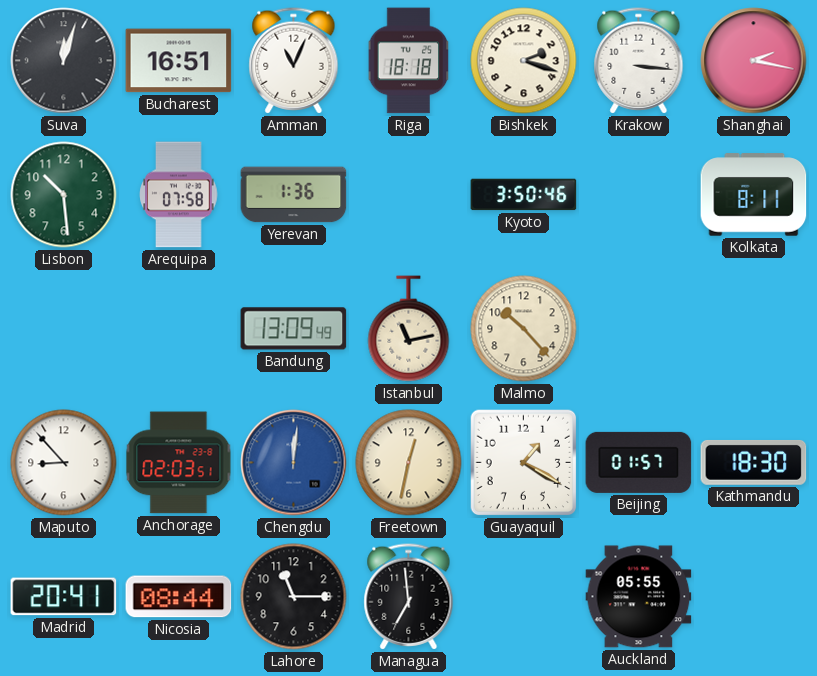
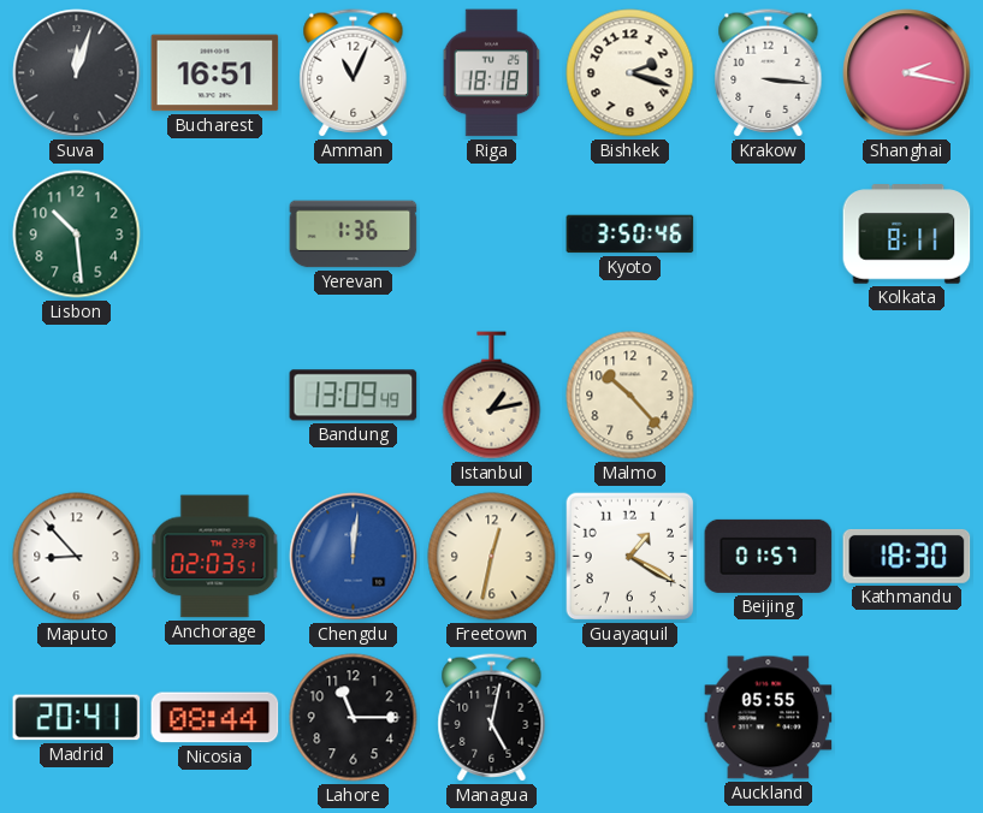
Arequipa: 07:58 -> none
Istanbul: 11:13 -> 1:13
Managua: 6:59 -> 5:02
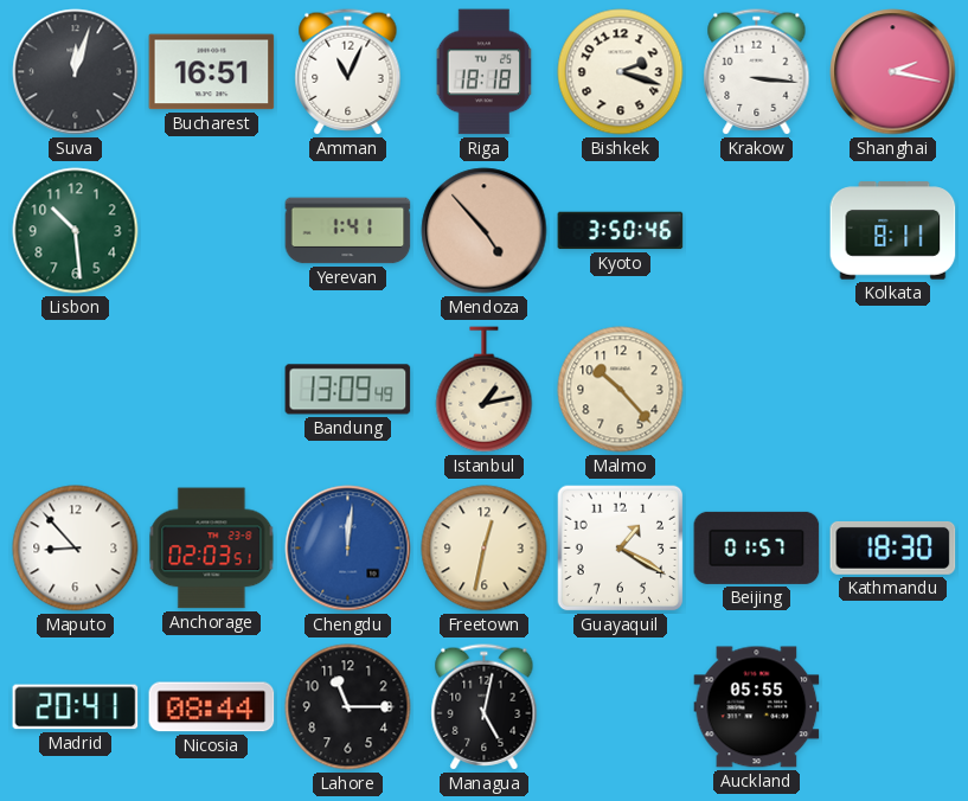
Yerevan: 1:36 -> 1:41
Mendoza: none -> 4:53
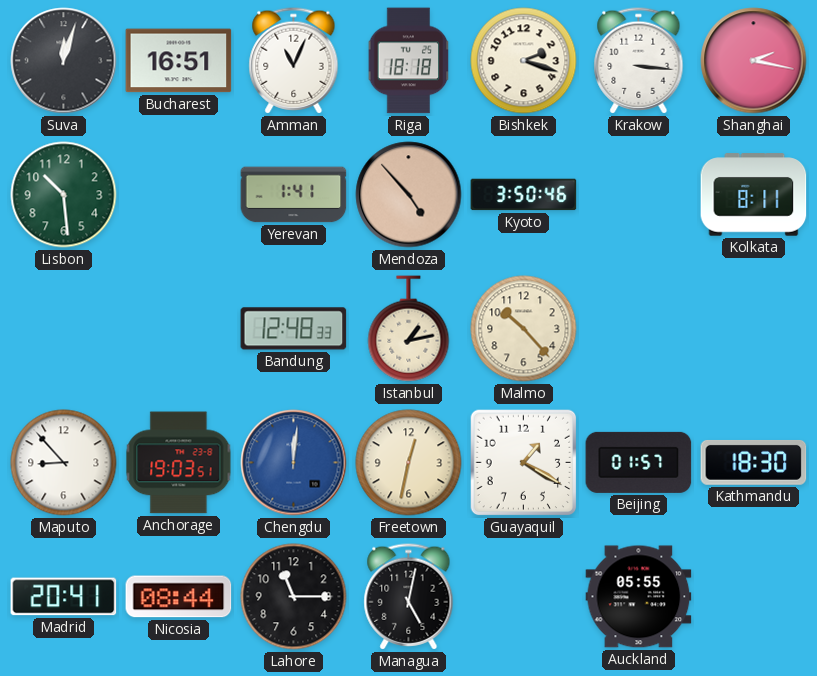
Bandung: 13:09 -> 12:48
Anchorage: 02:03 -> 19:03
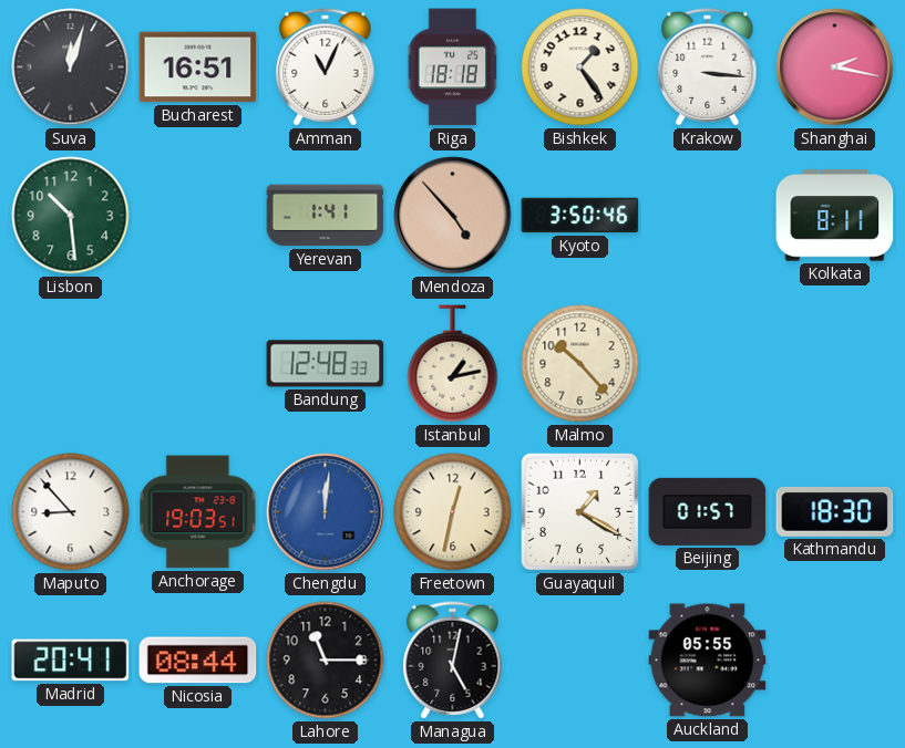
Bishkek: 2:18 -> 1:24
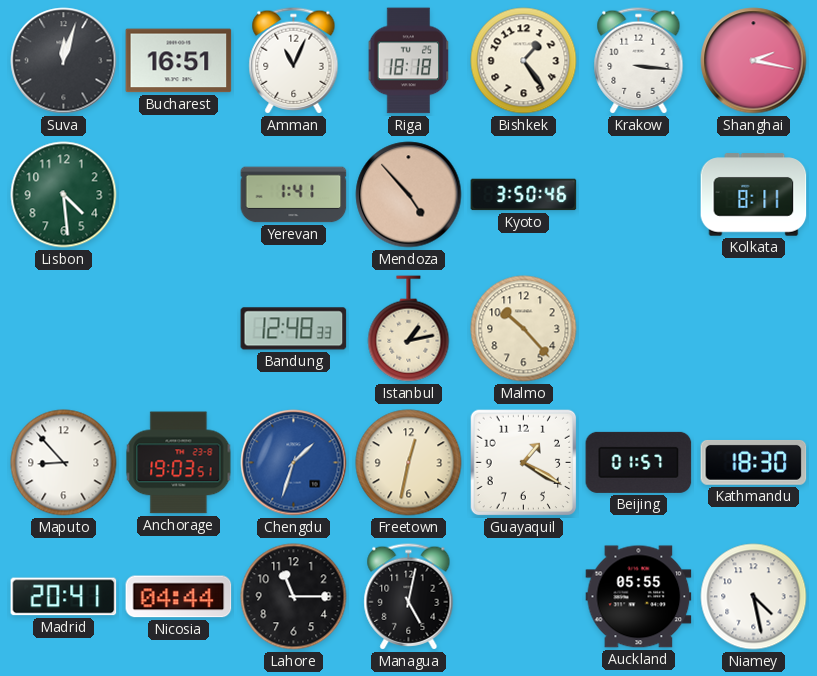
Lisbon: 10:29 -> 4:29
Chengdu: 12:01 -> 1:33
Nicosia: 08:44 -> 04:44
Niamey: none -> 4:28
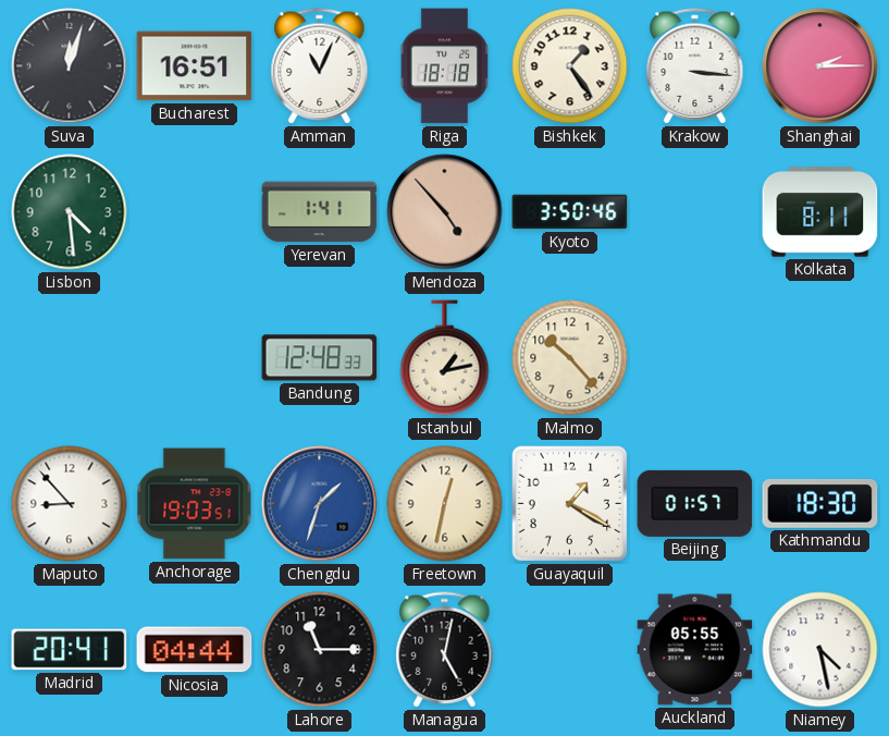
Shanghai: 2:17 -> 2:15
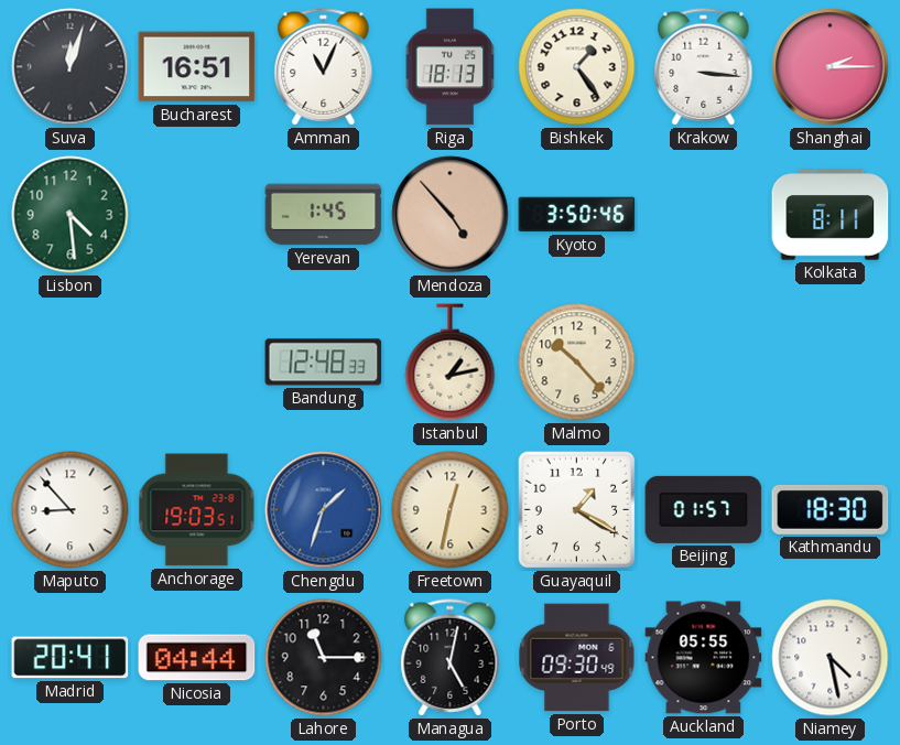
Riga: 18:18 -> 18:13
Yerevan: 1:41 -> 1:45
Porto: none -> 09:30
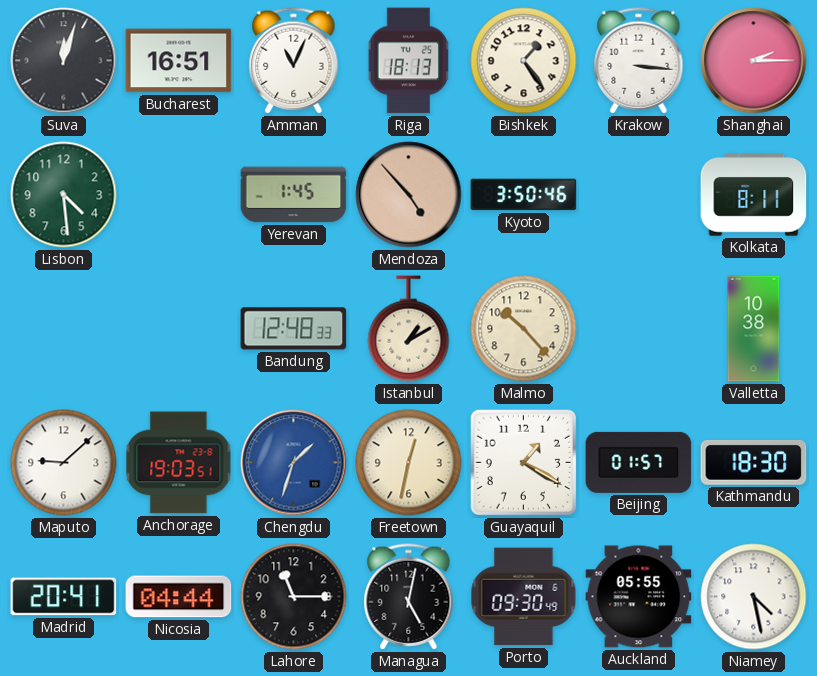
Istanbul: 1:13 -> 1:10
Valletta: none -> 10:38
Maputo: 8:53 -> 9:08
